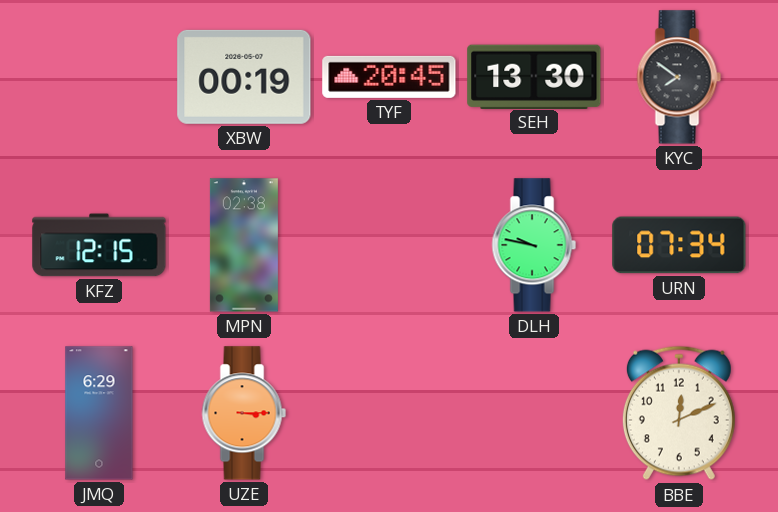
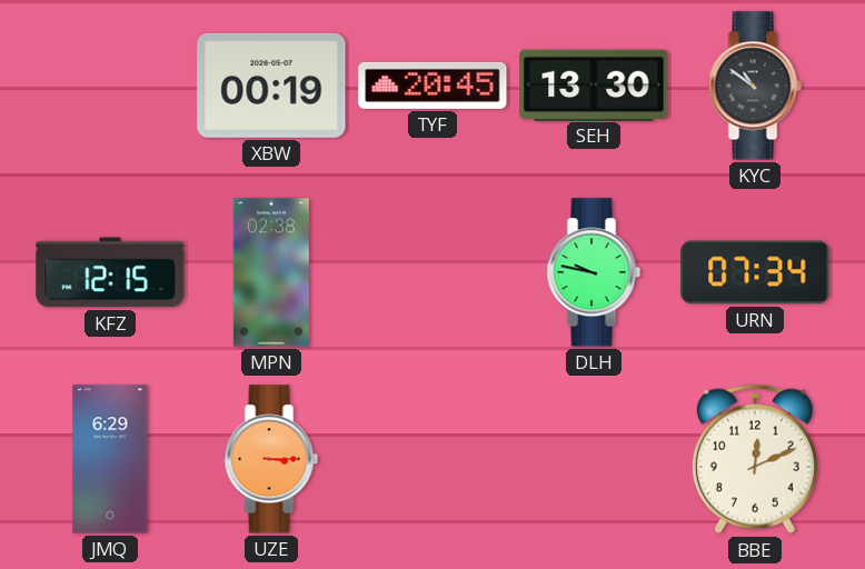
KYC: 7:51 -> 10:51
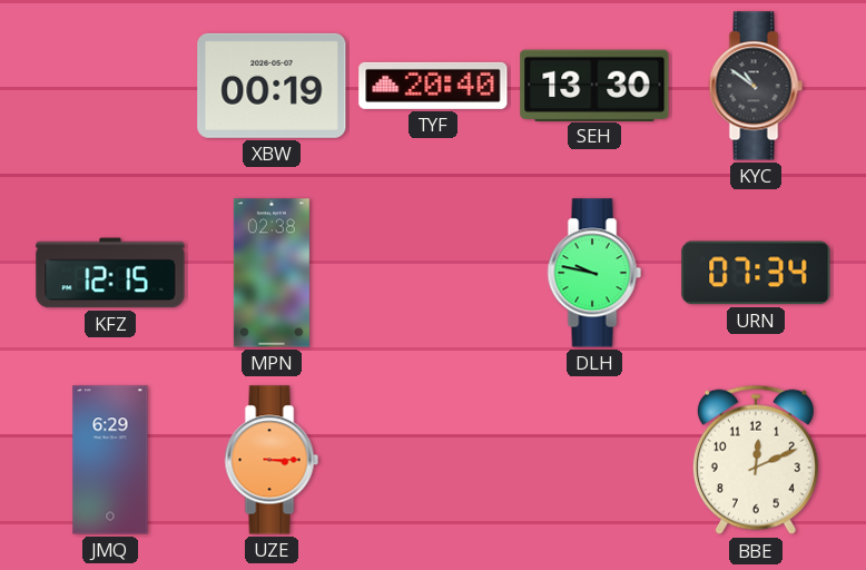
TYF: 20:45 -> 20:40
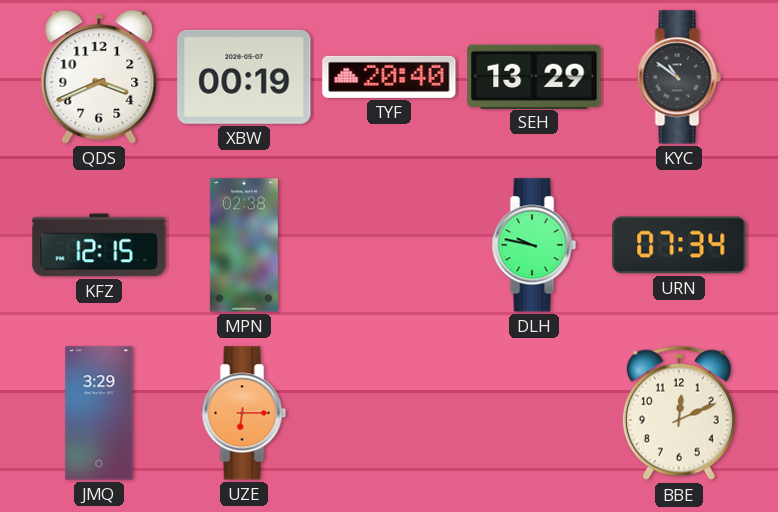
QDS: none -> 3:41
SEH: 13:30 -> 13:29
JMQ: 6:29 -> 3:29
UZE: 3:15 -> 6:15
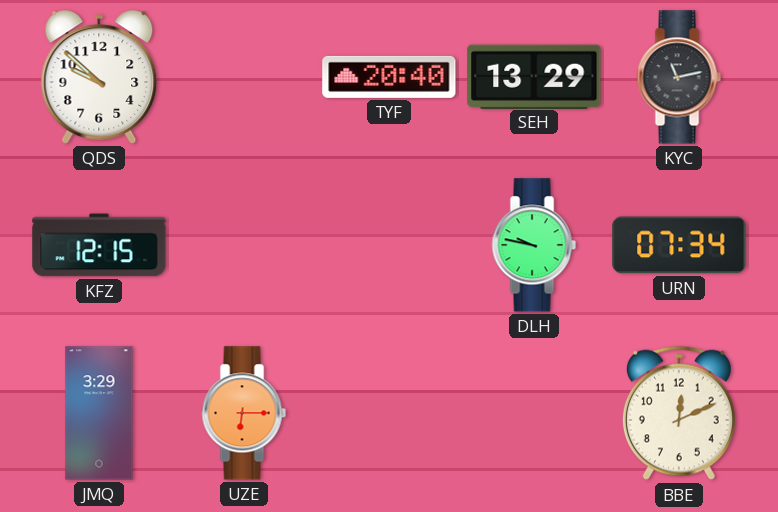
QDS: 3:41 -> 9:52
XBW: 00:19 -> none
KYC: 10:51 -> 11:13
MPN: 02:38 -> none
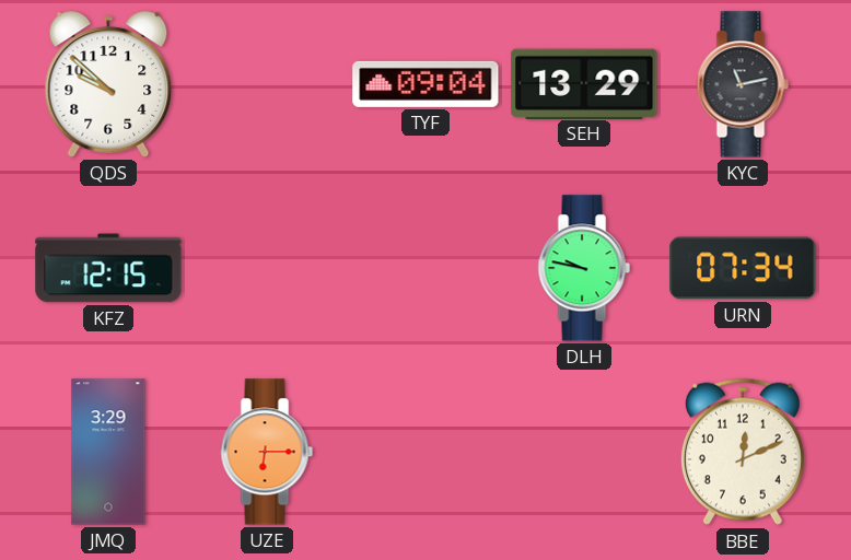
TYF: 20:40 -> 09:04
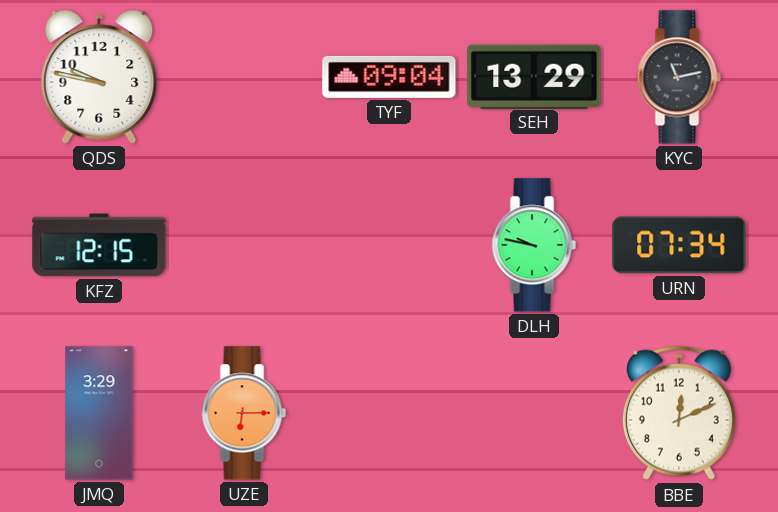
QDS: 9:52 -> 9:47
